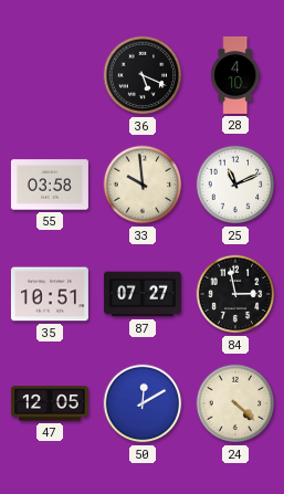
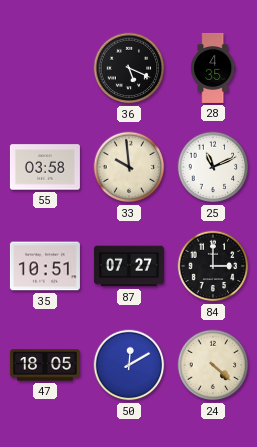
28: 4:10 -> 4:35
84: 2:58 -> 3:00
47: 12:05 -> 18:05
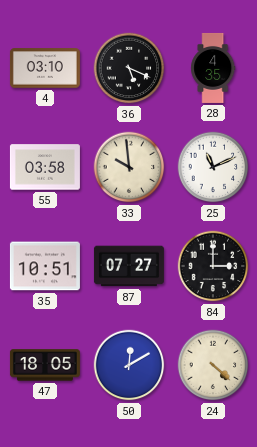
4: none -> 03:10
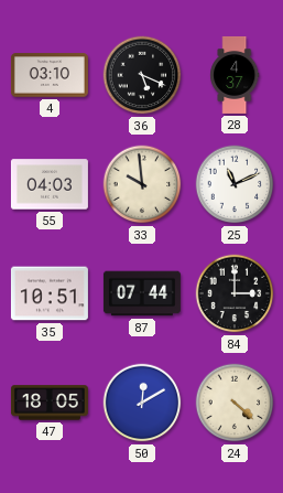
28: 4:35 -> 4:37
55: 03:58 -> 04:03
87: 07:27 -> 07:44
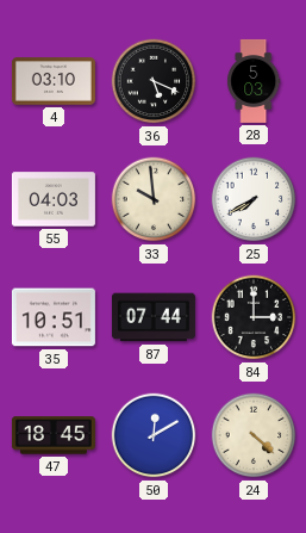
28: 4:37 -> 5:03
25: 11:11 -> 7:40
47: 18:05 -> 18:45
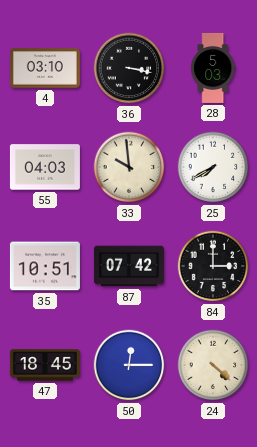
36: 5:19 -> 3:17
87: 07:44 -> 07:42
50: 12:10 -> 12:15
